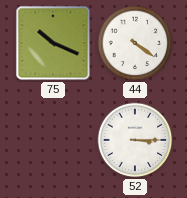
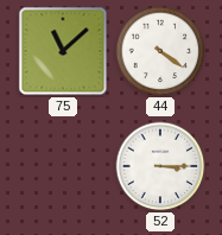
75: 10:19 -> 11:08
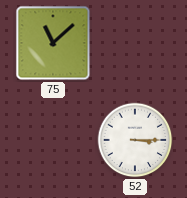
44: 4:21 -> none
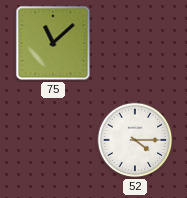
52: 3:15 -> 4:15
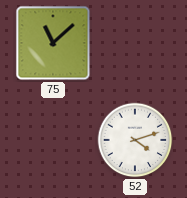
52: 4:15 -> 4:12
